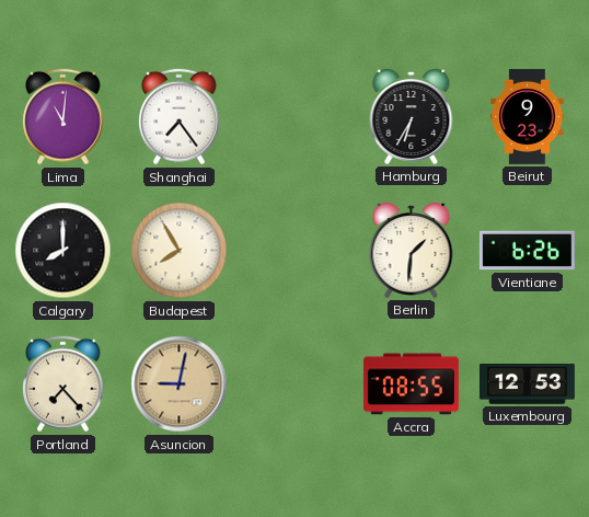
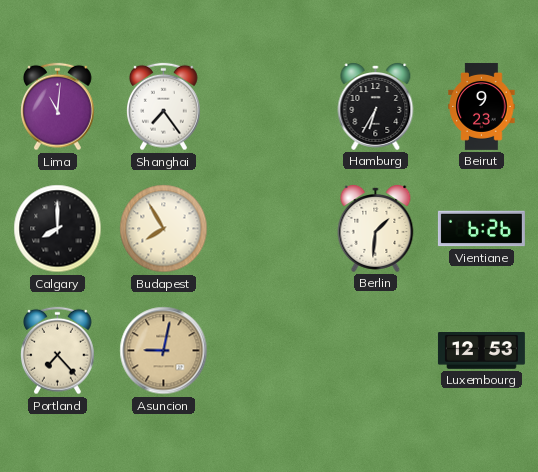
Accra: 08:55 -> none
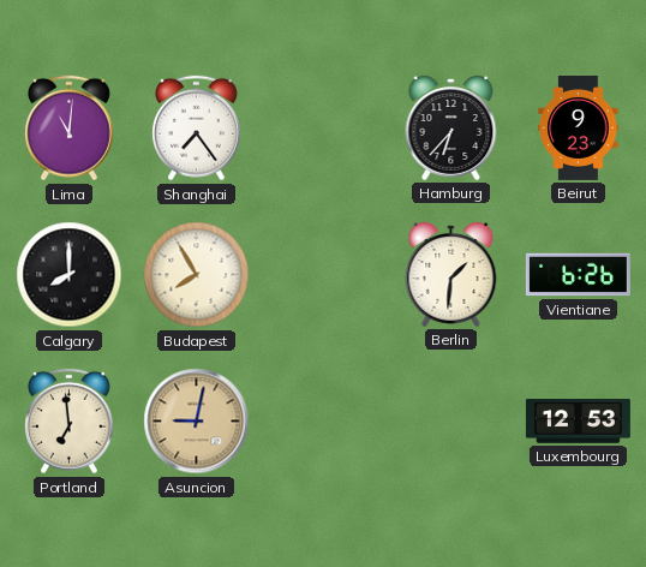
Hamburg: 6:35 -> 6:37
Portland: 7:23 -> 6:59
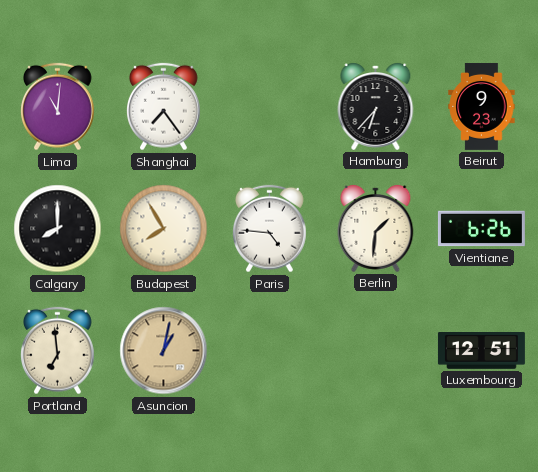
Paris: none -> 4:46
Asuncion: 9:02 -> 1:02
Luxembourg: 12:53 -> 12:51
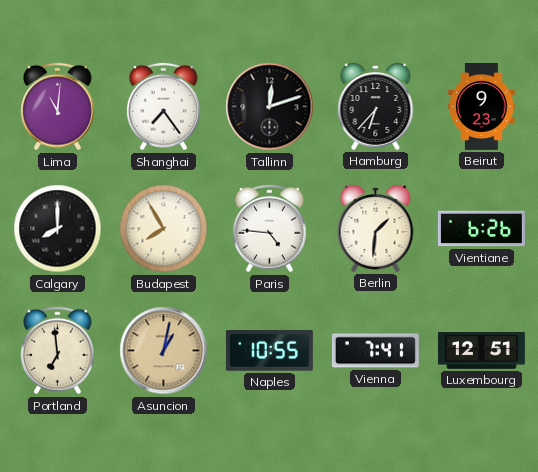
Tallinn: none -> 12:12
Naples: none -> 10:55
Vienna: none -> 7:41
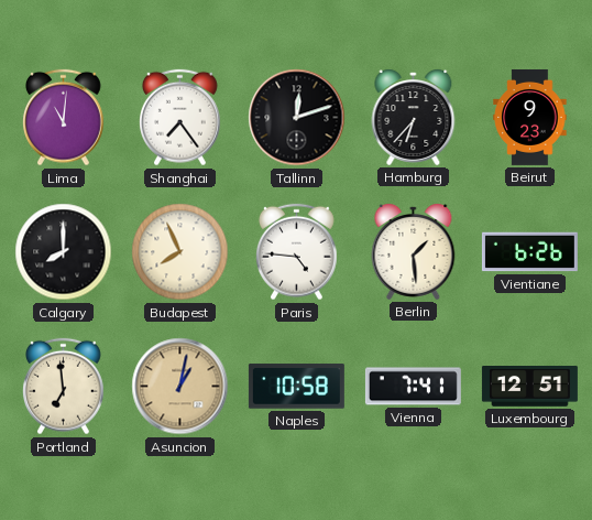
Budapest: 7:55 -> 7:56
Berlin: 1:31 -> 1:29
Naples: 10:55 -> 10:58
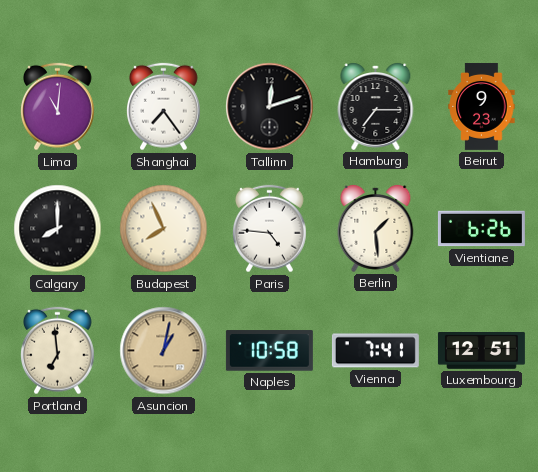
Hamburg: 6:37 -> 7:15
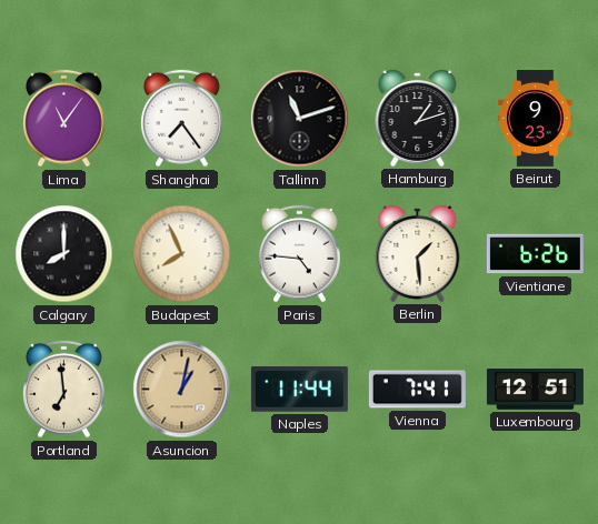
Lima: 11:01 -> 11:06
Tallinn: 12:12 -> 11:12
Hamburg: 7:15 -> 1:12
Naples: 10:58 -> 11:44
